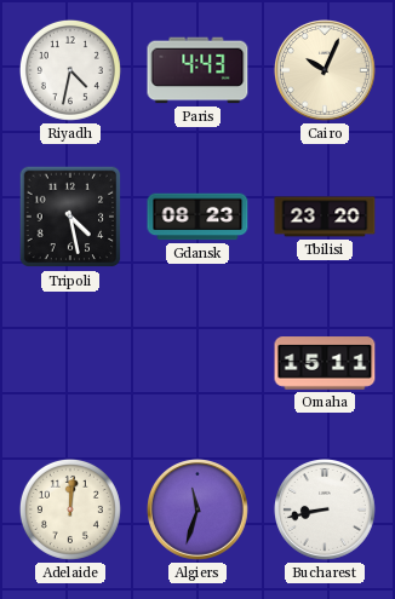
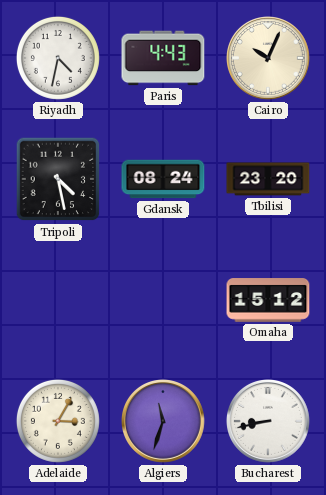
Gdansk: 08:23 -> 08:24
Omaha: 15:11 -> 15:12
Adelaide: 12:01 -> 3:05
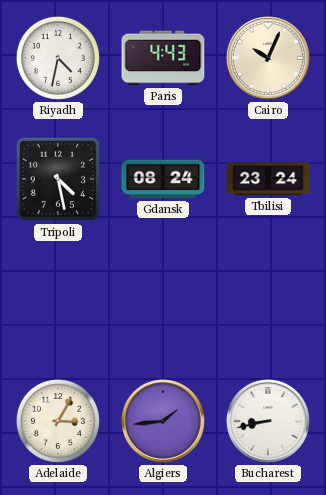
Tbilisi: 23:20 -> 23:24
Omaha: 15:12 -> none
Algiers: 11:33 -> 1:44
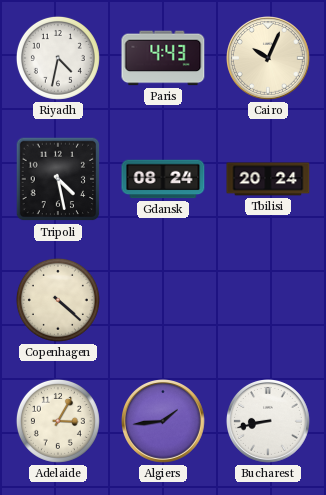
Tbilisi: 23:24 -> 20:24
Copenhagen: none -> 4:22
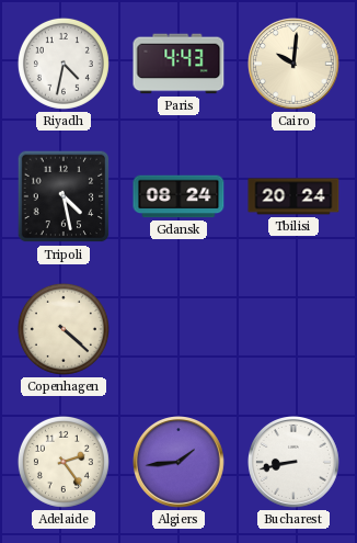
Cairo: 10:04 -> 10:01
Adelaide: 3:05 -> 2:24
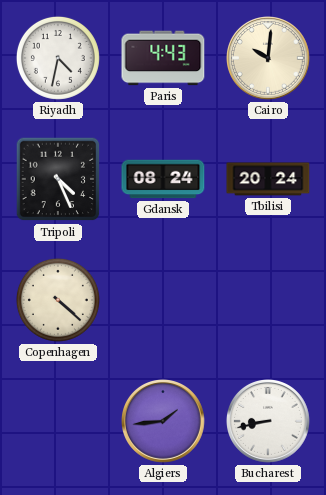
Tripoli: 4:28 -> 4:26
Adelaide: 2:24 -> none
